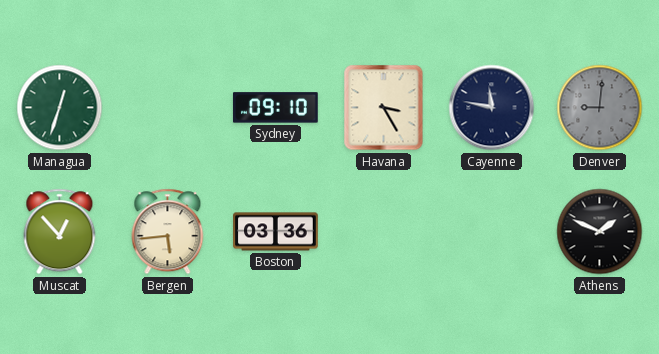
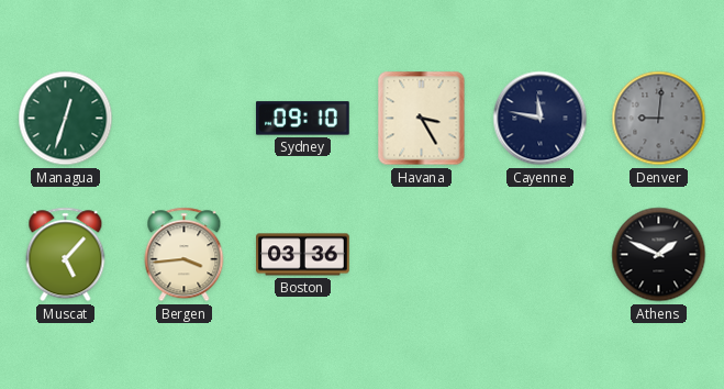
Muscat: 12:53 -> 5:07
Bergen: 5:44 -> 3:44
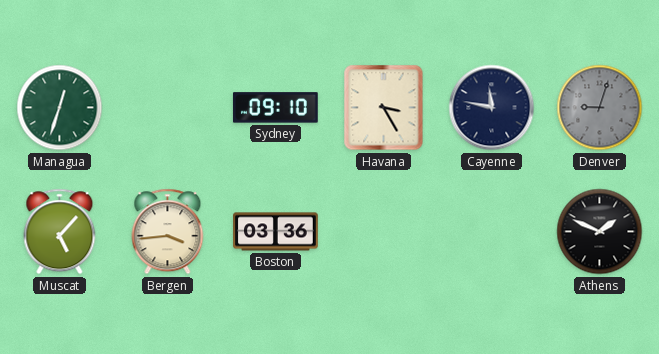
Denver: 9:01 -> 9:03
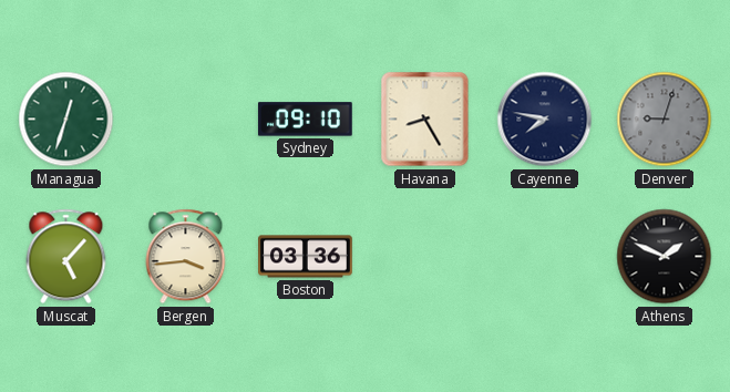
Havana: 3:25 -> 8:25
Cayenne: 11:47 -> 7:47
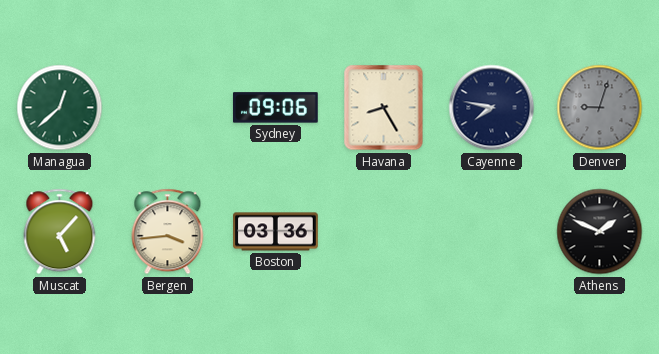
Managua: 12:33 -> 12:38
Sydney: 09:10 -> 09:06
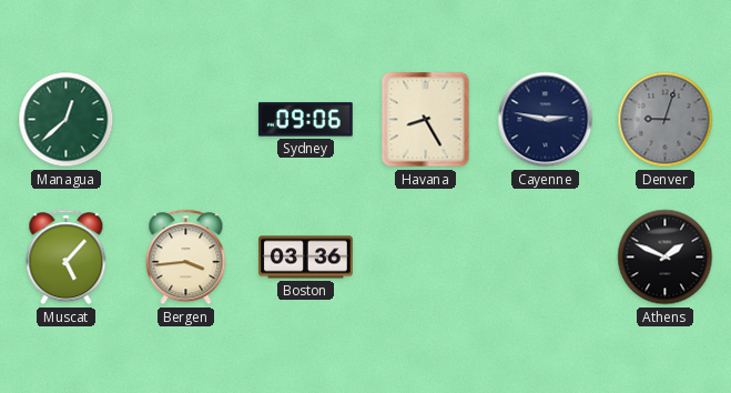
Cayenne: 7:47 -> 2:47
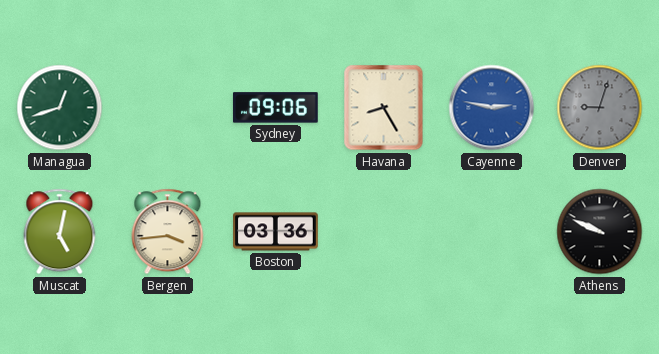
Managua: 12:38 -> 12:42
Cayenne dial: navy -> blue
Muscat: 5:07 -> 5:02
Athens: 1:49 -> 9:49
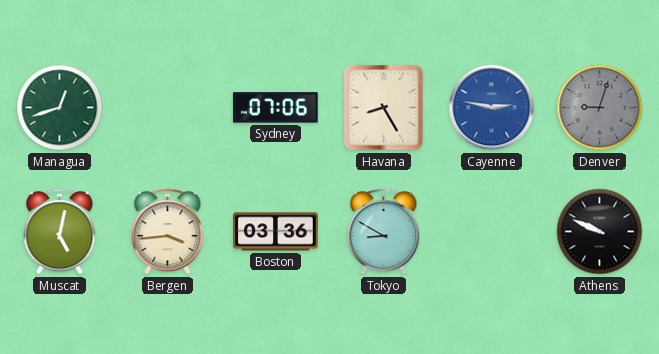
Sydney: 09:06 -> 07:06
Tokyo: none -> 8:50
